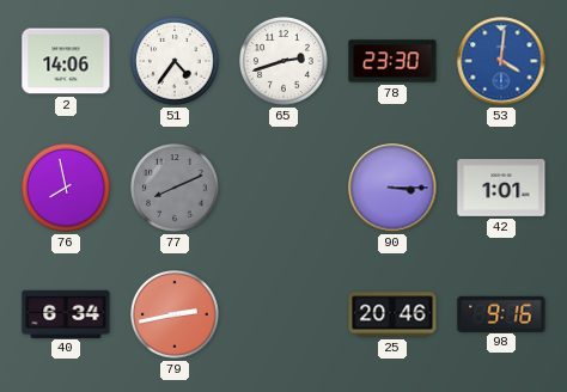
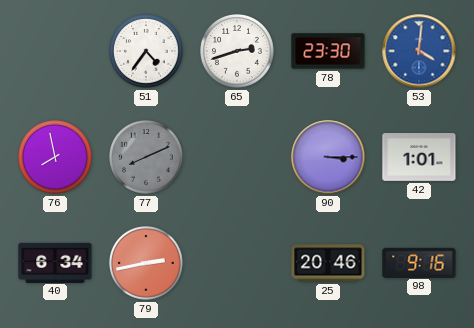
2: 14:06 -> none
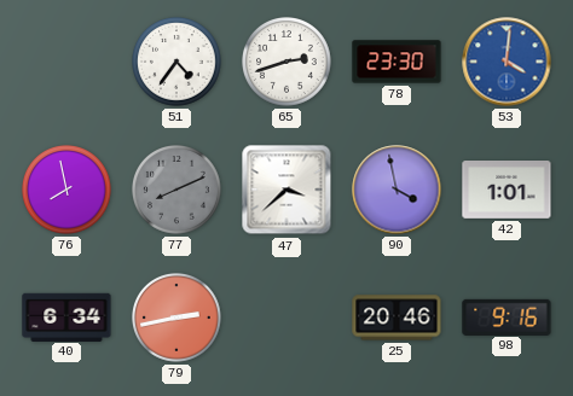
47: none -> 3:38
90: 3:15 -> 3:58
